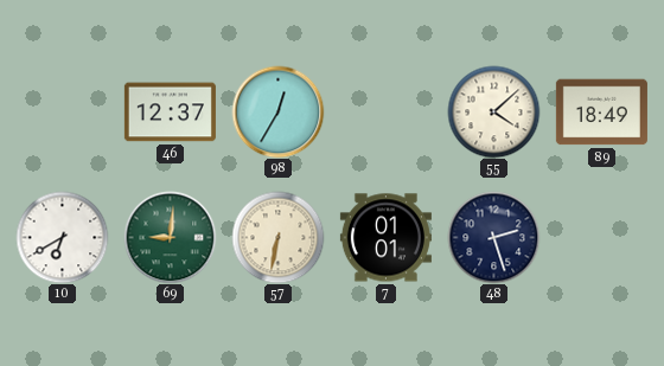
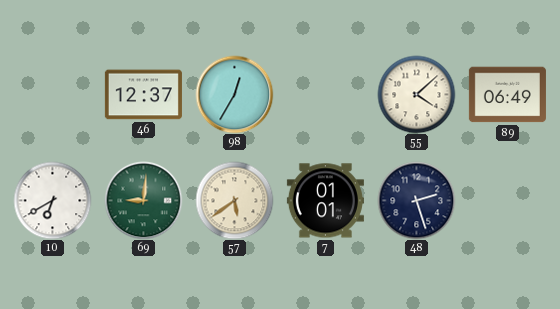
89: 18:49 -> 06:49
57: 6:32 -> 5:39
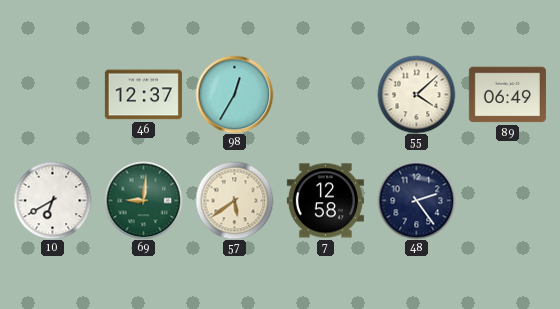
7: 01:01 -> 12:58
48: 2:27 -> 2:24
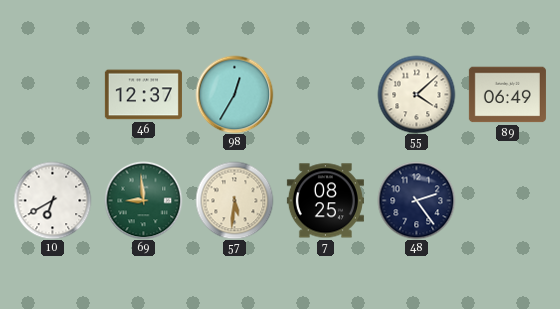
69: 9:01 -> 8:59
57: 5:39 -> 5:31
7: 12:58 -> 08:25
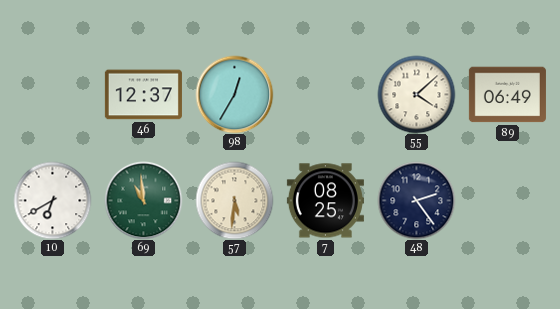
69: 8:59 -> 10:59
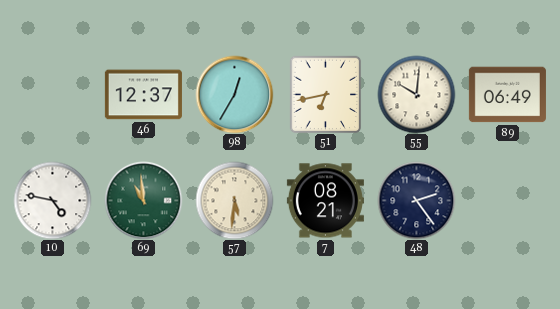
51: none -> 6:43
55: 4:08 -> 10:01
10: 6:40 -> 4:47
7: 08:25 -> 08:21
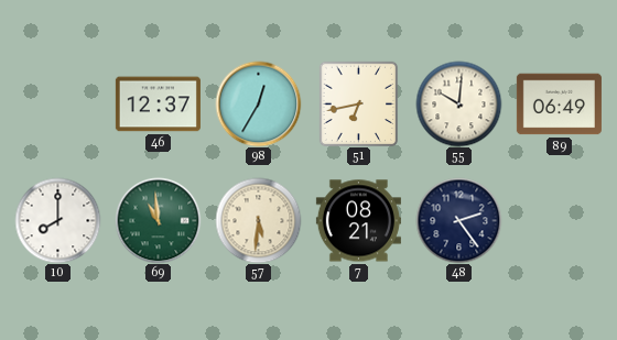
10: 4:47 -> 8:00
